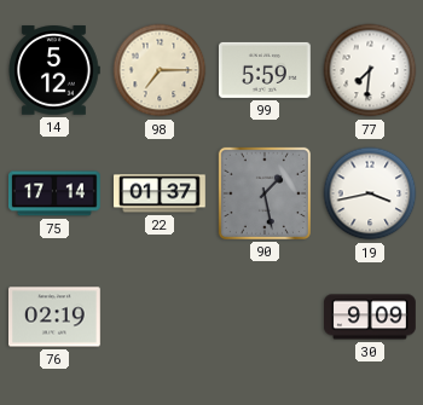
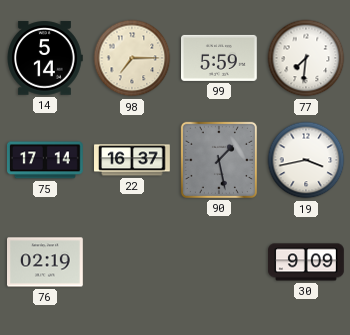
14: 5:12 -> 5:14
22: 01:37 -> 16:37
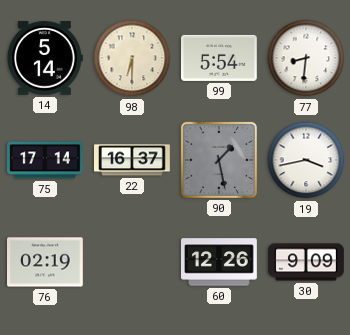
98: 7:15 -> 6:30
99: 5:59 -> 5:54
77: 7:31 -> 8:31
60: none -> 12:26
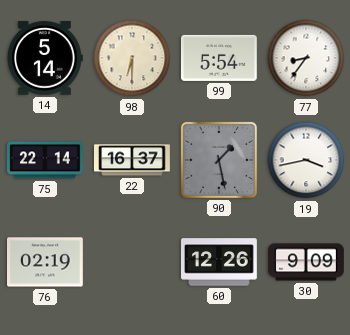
77: 8:31 -> 8:36
75: 17:14 -> 22:14
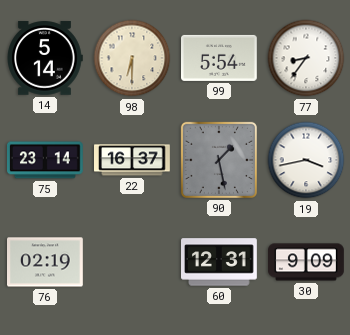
75: 22:14 -> 23:14
60: 12:26 -> 12:31
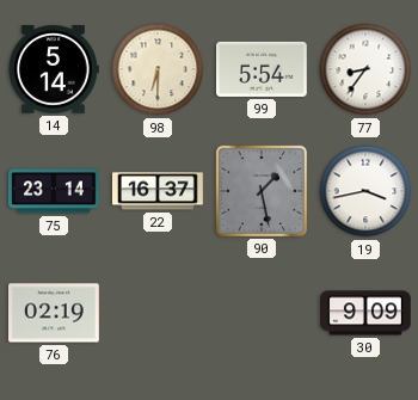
60: 12:31 -> none
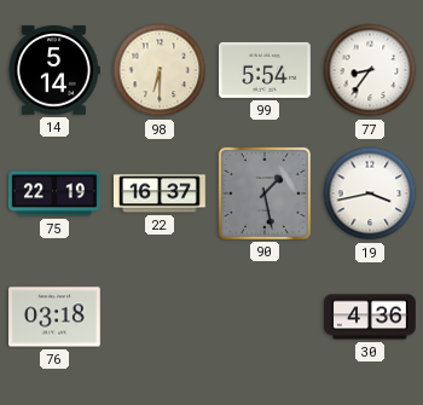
75: 23:14 -> 22:19
76: 02:19 -> 03:18
30: 9:09 -> 4:36
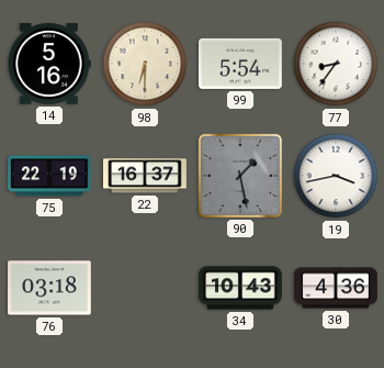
14: 5:14 -> 5:16
34: none -> 10:43
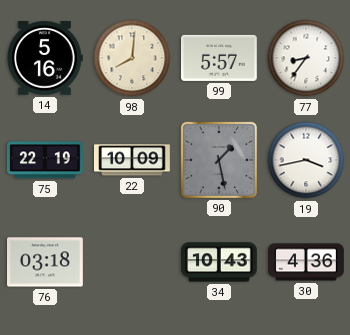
98: 6:30 -> 8:01
99: 5:54 -> 5:57
22: 16:37 -> 10:09
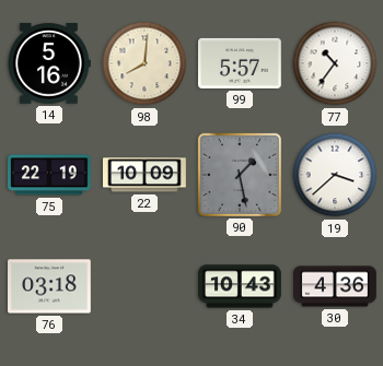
77: 8:36 -> 10:36
19: 3:43 -> 3:38
